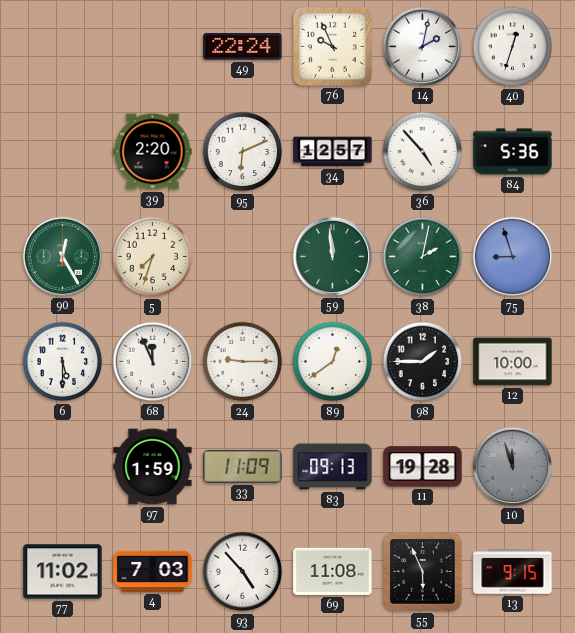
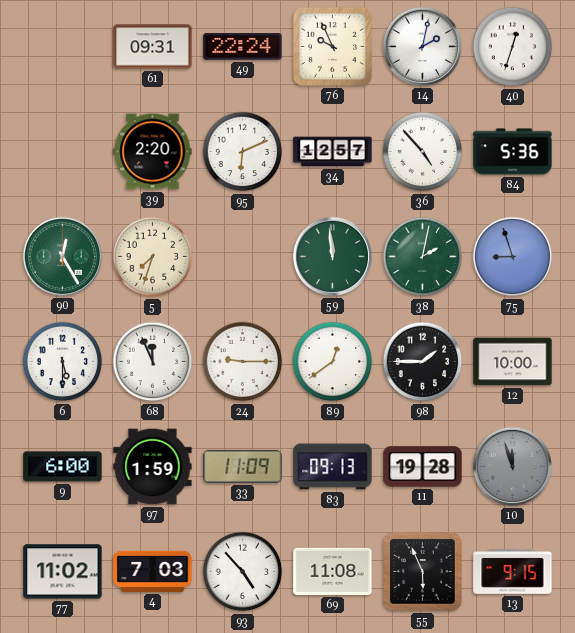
61: none -> 09:31
9: none -> 6:00
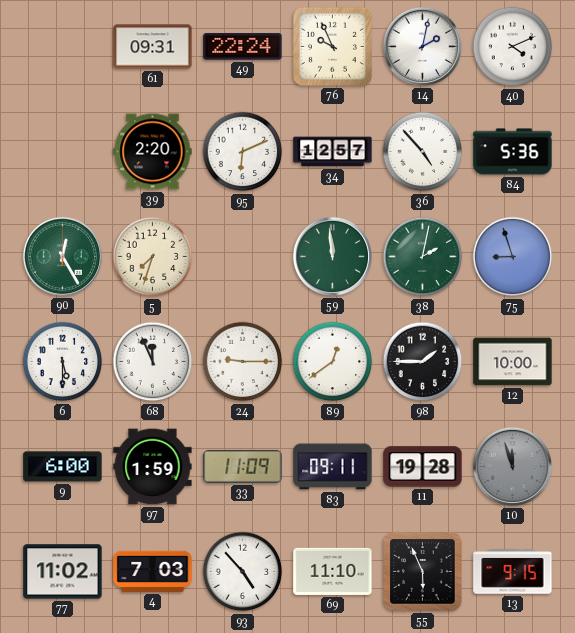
40: 12:33 -> 4:11
83: 09:13 -> 09:11
69: 11:08 -> 11:10
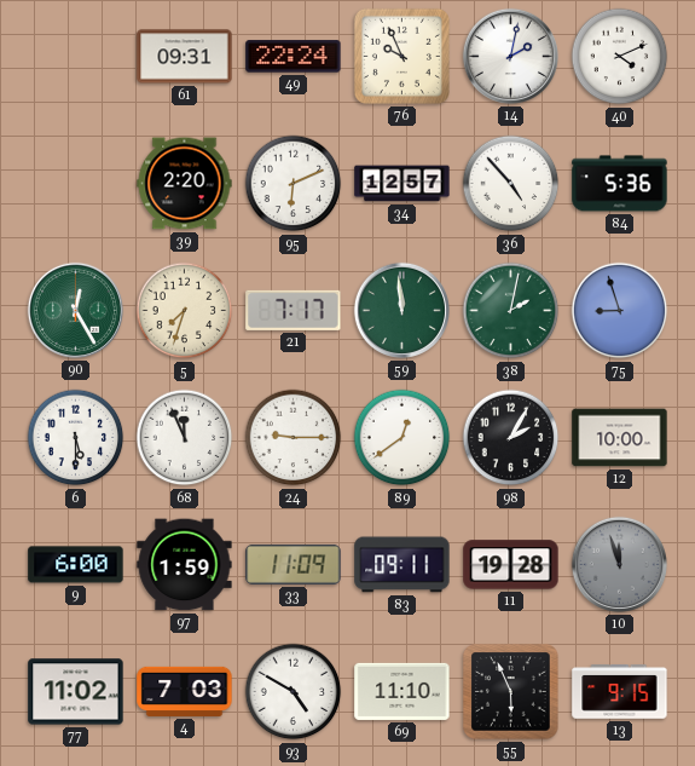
21: none -> 7:17
98: 1:45 -> 2:05
93: 4:53 -> 4:50
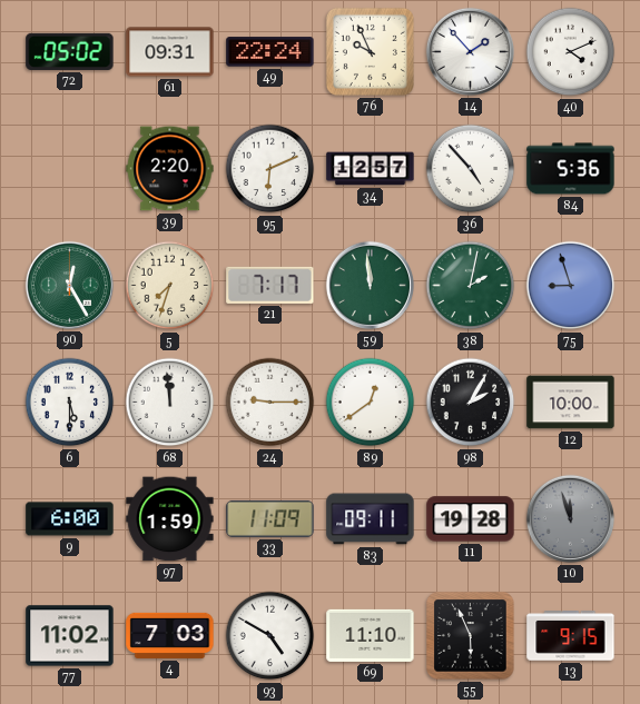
72: none -> 05:02
14: 2:02 -> 1:53
68: 11:56 -> 11:59
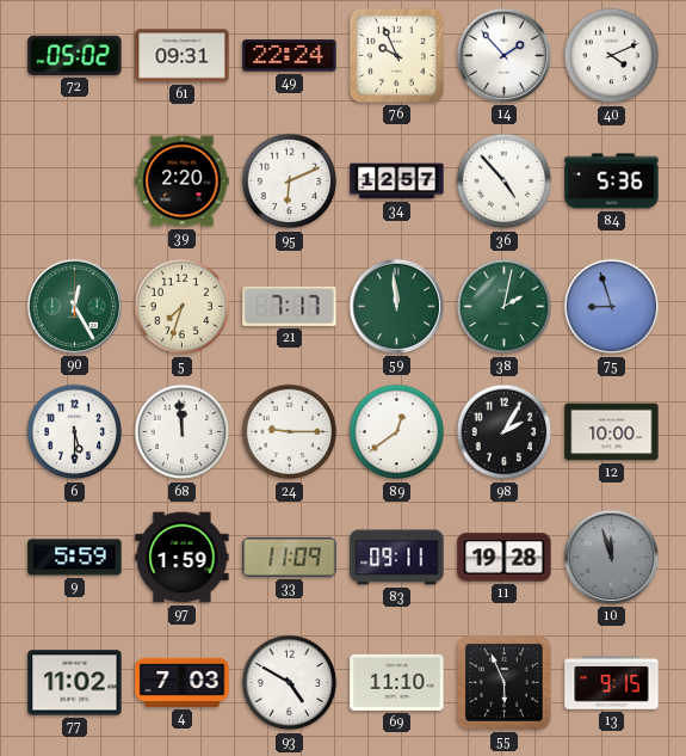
9: 6:00 -> 5:59
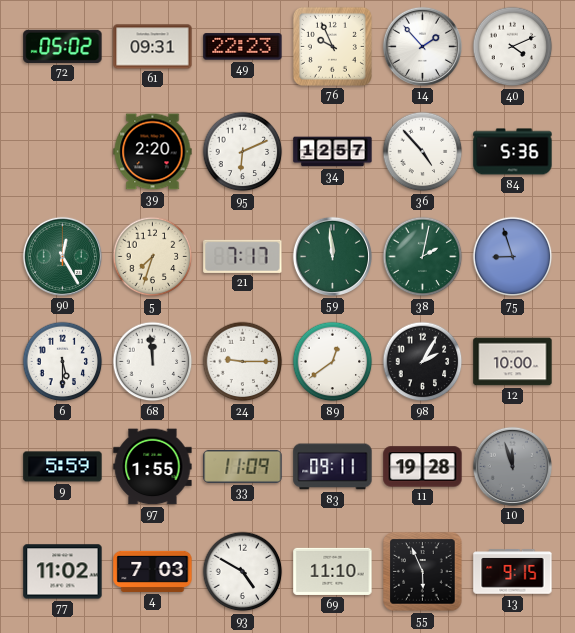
49: 22:24 -> 22:23
97: 1:59 -> 1:55
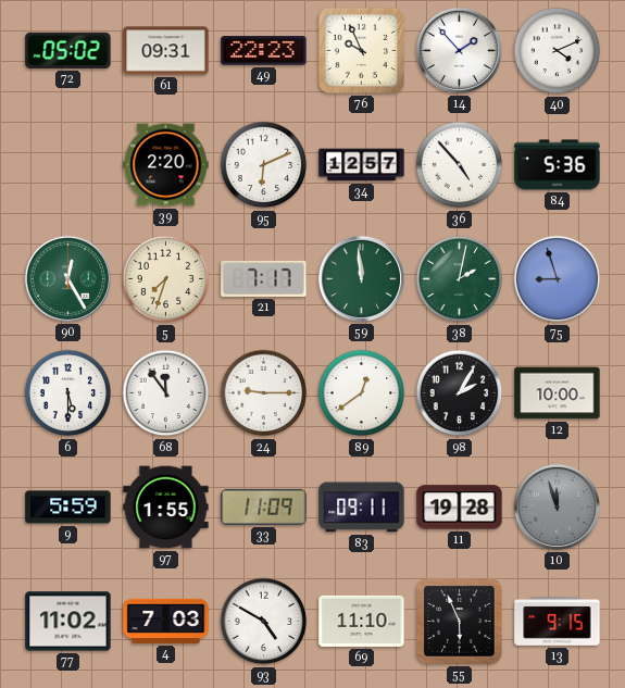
68: 11:59 -> 11:54
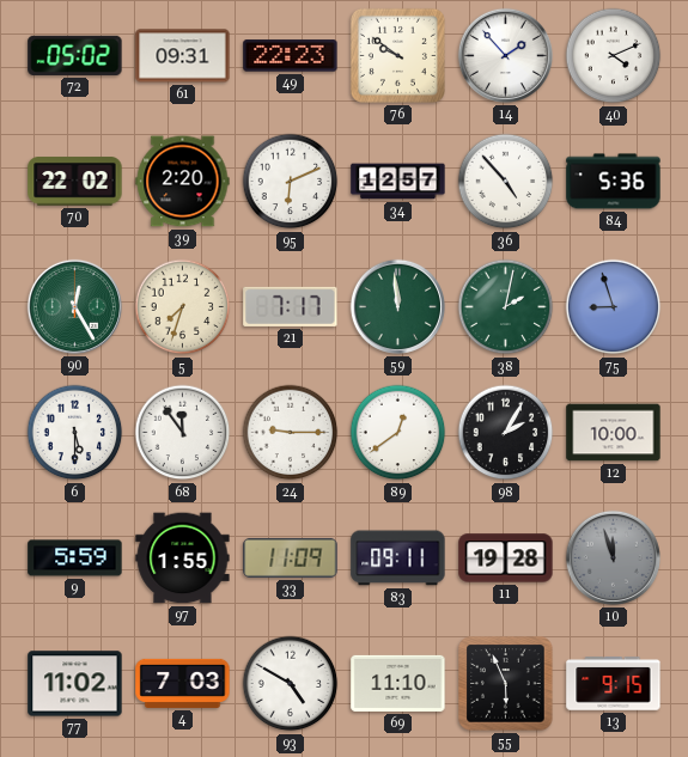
76: 9:56 -> 9:51
70: none -> 22:02
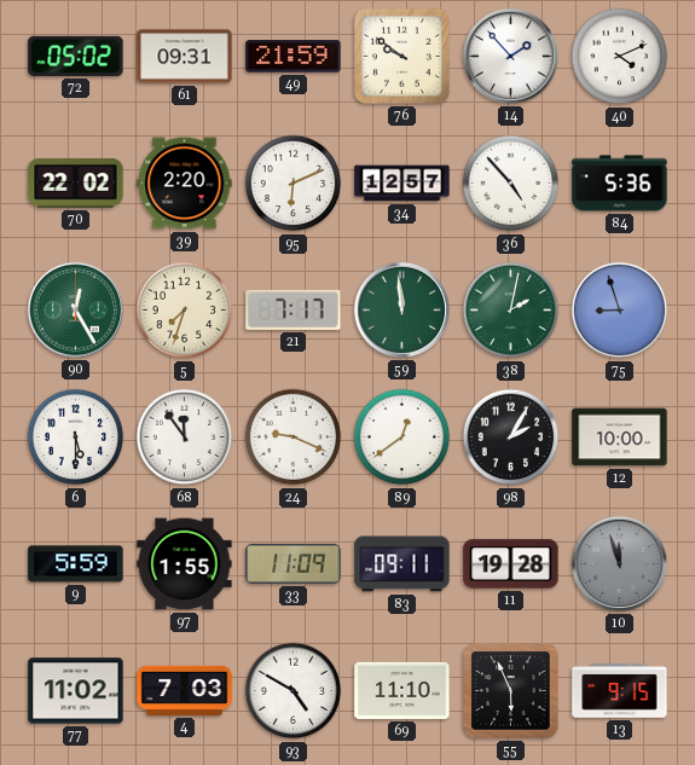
49: 22:23 -> 21:59
24: 9:15 -> 9:19
